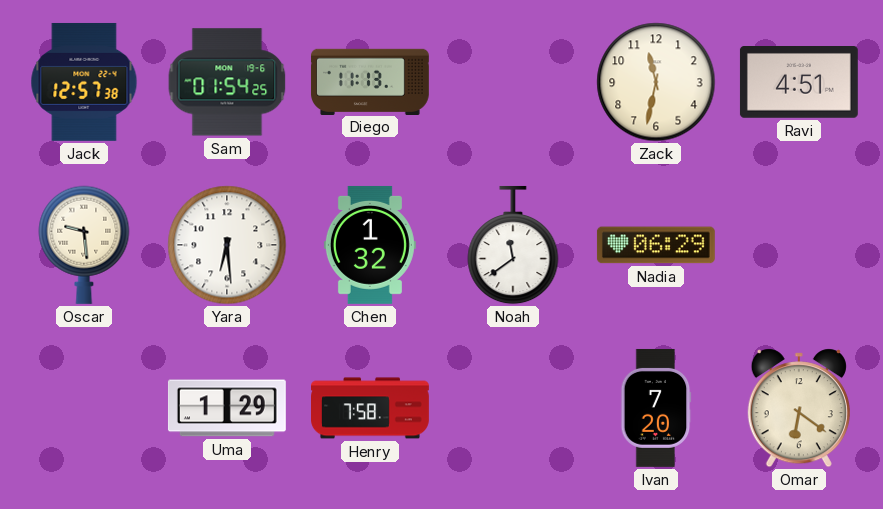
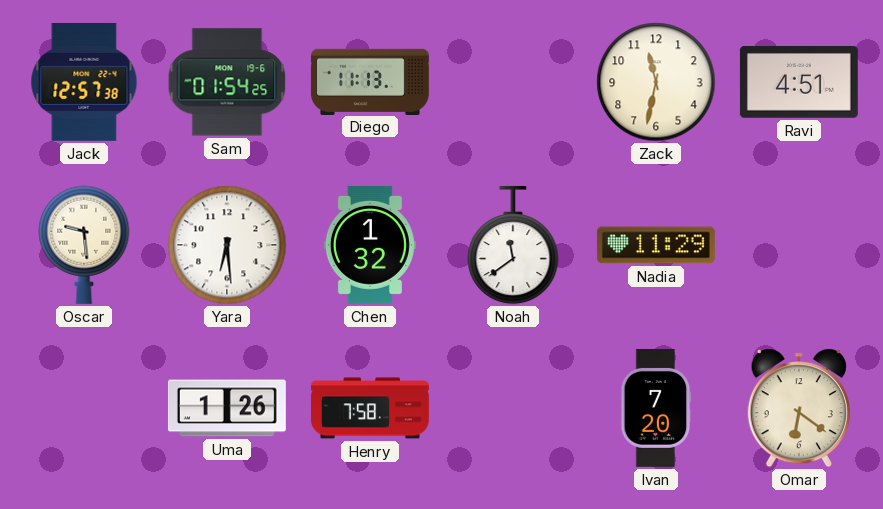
Nadia: 06:29 -> 11:29
Uma: 1:29 -> 1:26
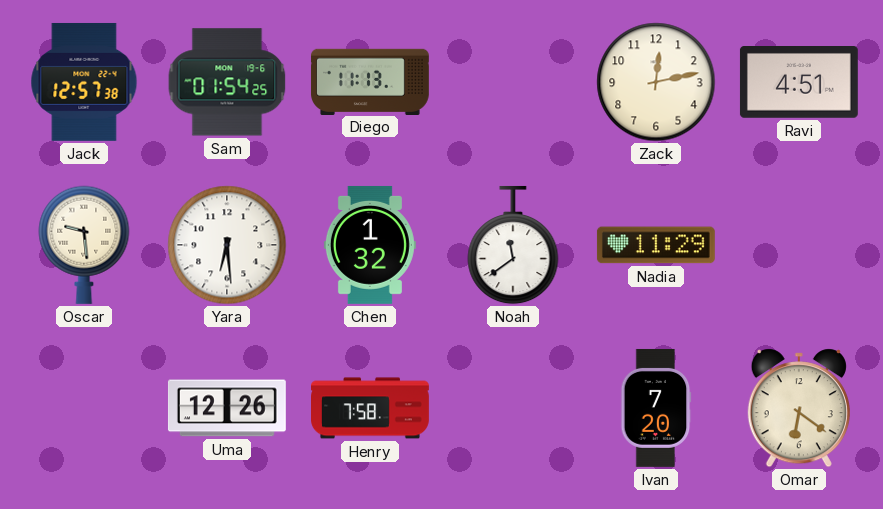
Zack: 11:32 -> 12:13
Uma: 1:26 -> 12:26
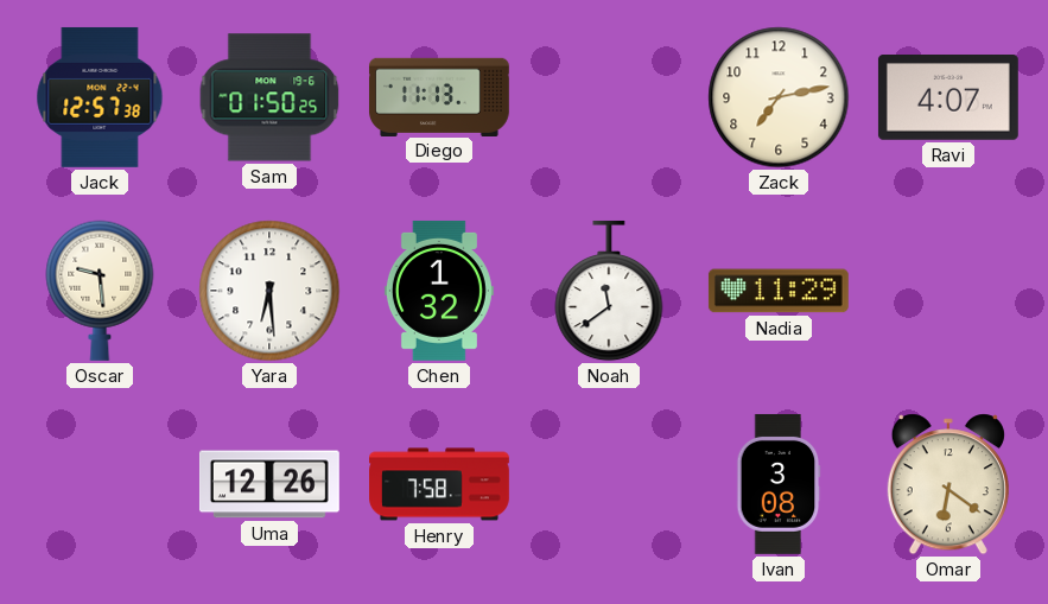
Sam: 01:54 -> 01:50
Zack: 12:13 -> 7:13
Ravi: 4:51 -> 4:07
Ivan: 7:20 -> 3:08
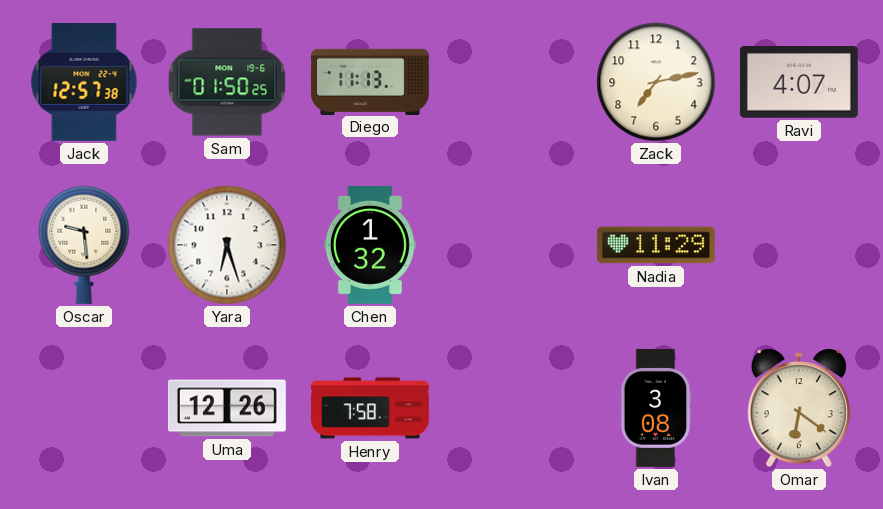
Yara: 6:29 -> 6:27
Noah: 11:39 -> none
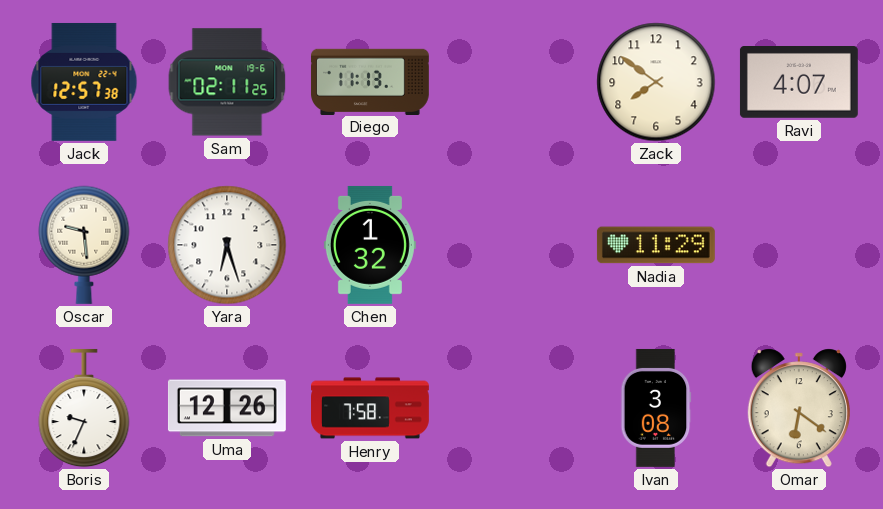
Sam: 01:50 -> 02:11
Zack: 7:13 -> 7:51
Boris: none -> 9:34
